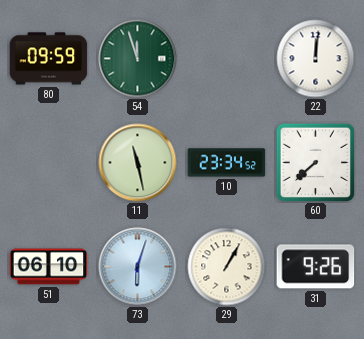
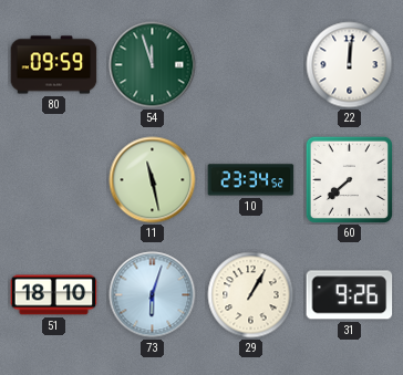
51: 06:10 -> 18:10
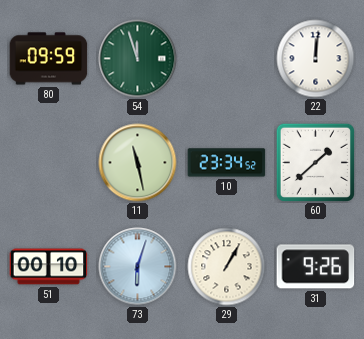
60: 7:38 -> 1:38
51: 18:10 -> 00:10
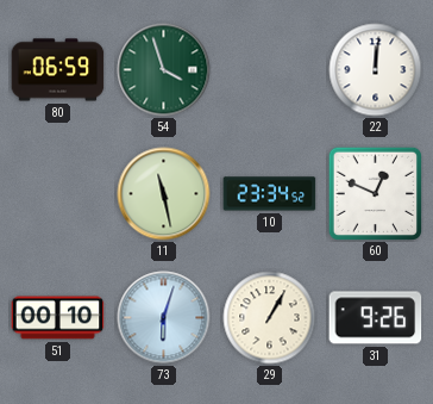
80: 09:59 -> 06:59
54: 11:57 -> 3:57
60: 1:38 -> 12:49
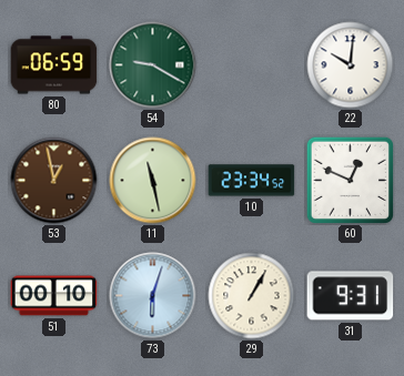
54: 3:57 -> 9:20
22: 12:01 -> 10:01
53: none -> 12:58
31: 9:26 -> 9:31
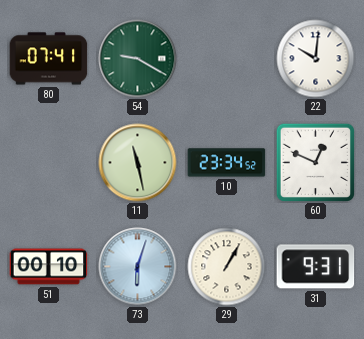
80: 06:59 -> 07:41
53: 12:58 -> none
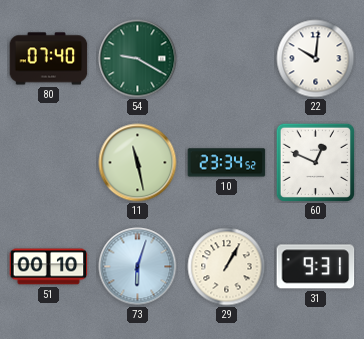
80: 07:41 -> 07:40
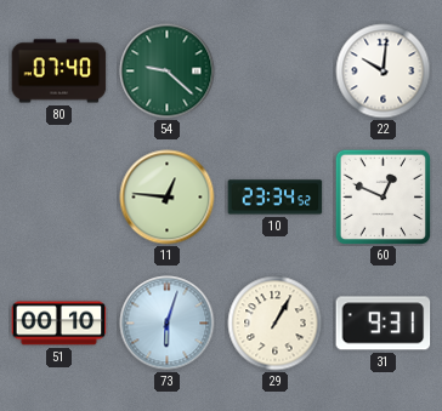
54: 9:20 -> 9:22
11: 11:28 -> 12:46
